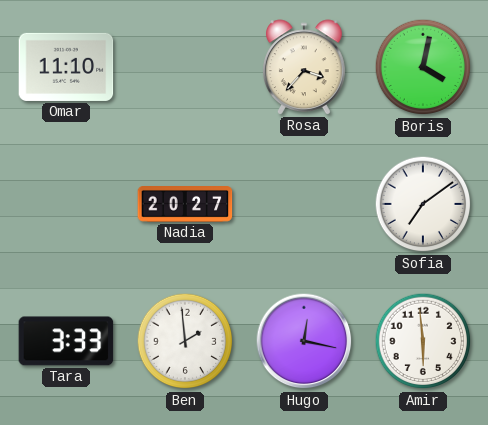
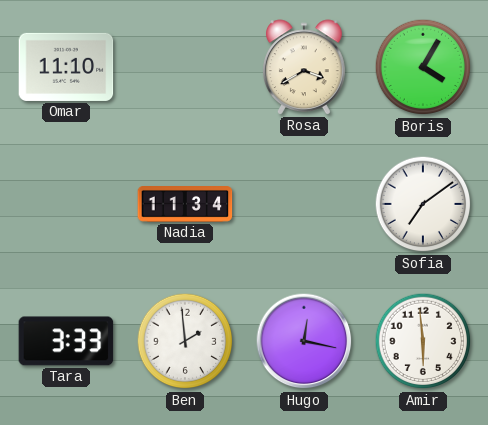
Rosa: 3:37 -> 3:40
Boris: 4:02 -> 4:05
Nadia: 20:27 -> 11:34
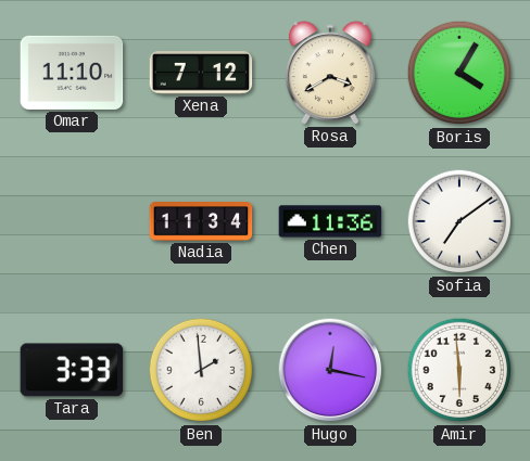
Xena: none -> 7:12
Chen: none -> 11:36
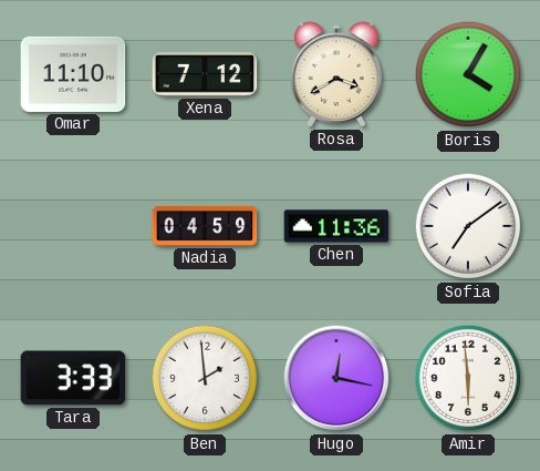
Nadia: 11:34 -> 04:59
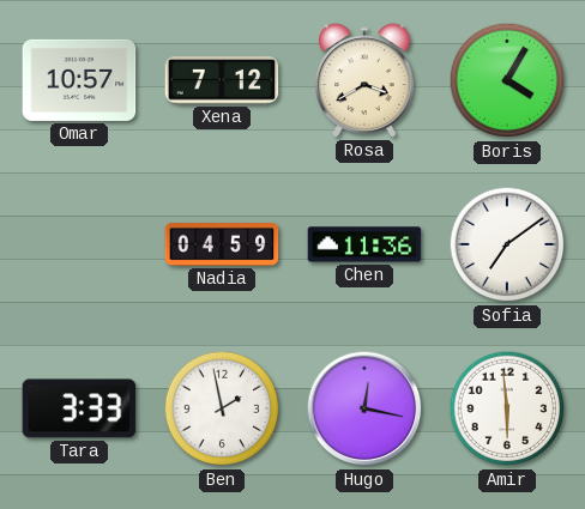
Omar: 11:10 -> 10:57
Ben: 1:59 -> 1:58
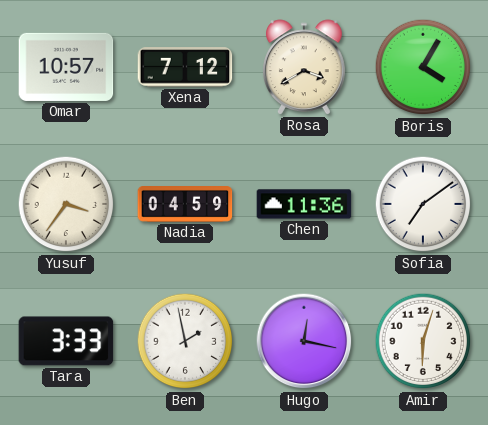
Yusuf: none -> 3:36
Amir: 5:59 -> 6:03
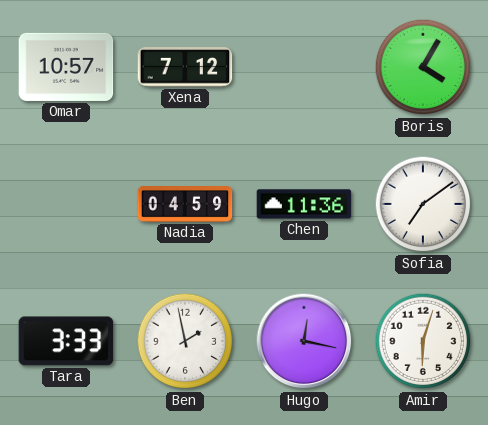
Rosa: 3:40 -> none
Yusuf: 3:36 -> none
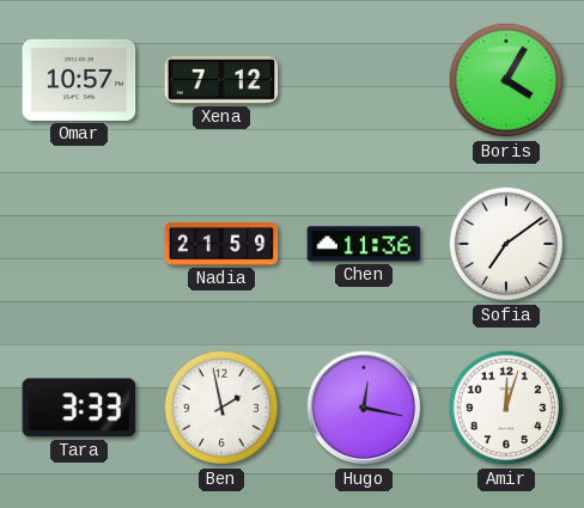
Nadia: 04:59 -> 21:59
Amir: 6:03 -> 12:03
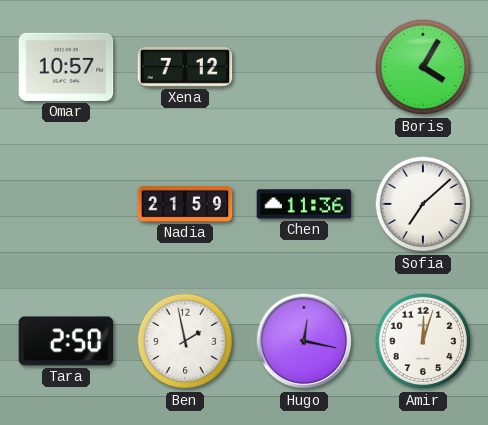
Sofia: 7:09 -> 7:08
Tara: 3:33 -> 2:50
